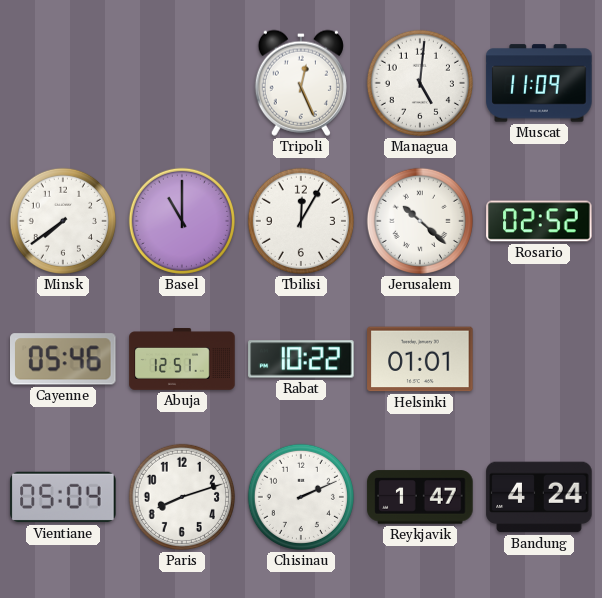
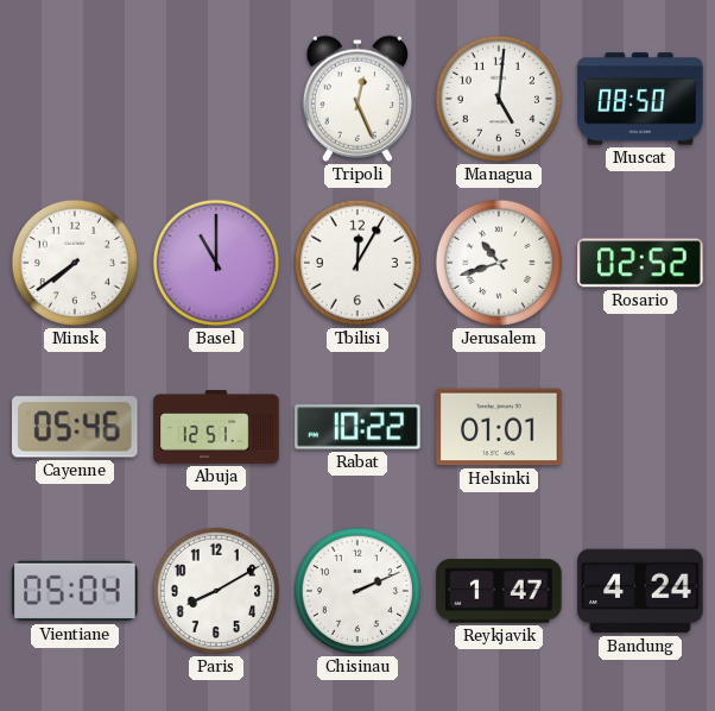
Muscat: 11:09 -> 08:50
Jerusalem: 10:22 -> 10:42
Paris: 8:12 -> 8:10
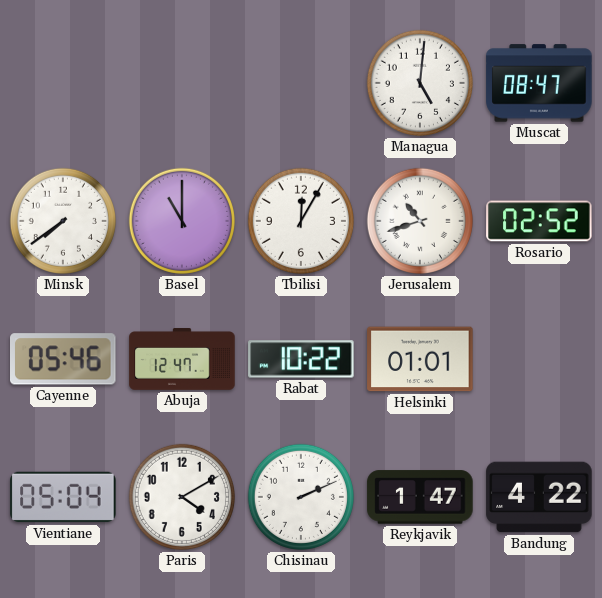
Tripoli: 12:26 -> none
Muscat: 08:50 -> 08:47
Abuja: 12:51 -> 12:47
Paris: 8:10 -> 4:10
Bandung: 4:24 -> 4:22
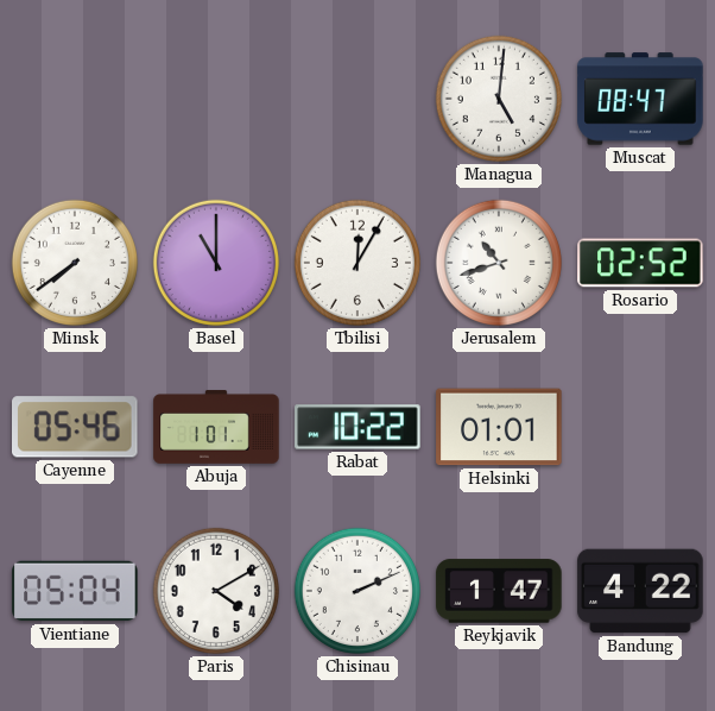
Abuja: 12:47 -> 1:01
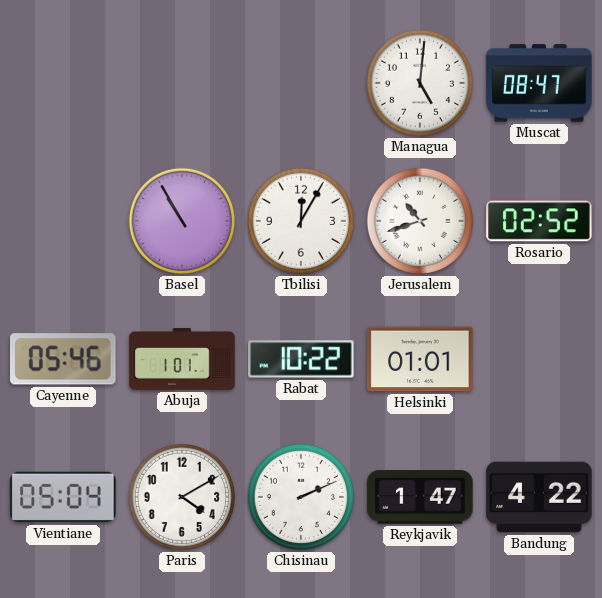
Minsk: 7:39 -> none
Basel: 11:00 -> 10:55
